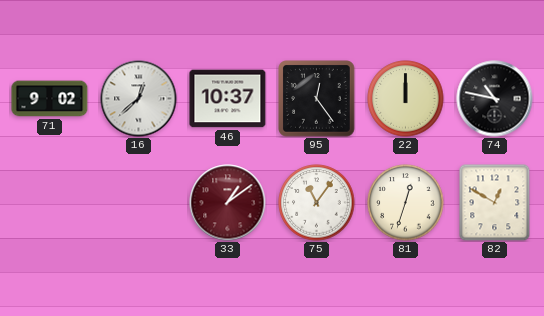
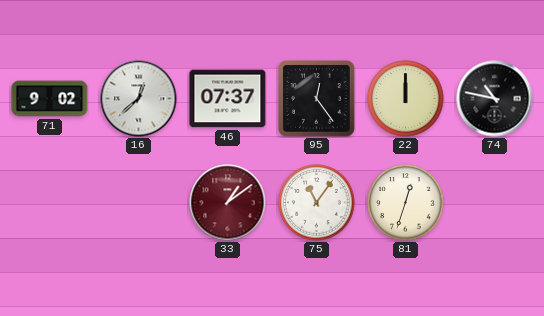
46: 10:37 -> 07:37
82: 12:50 -> none
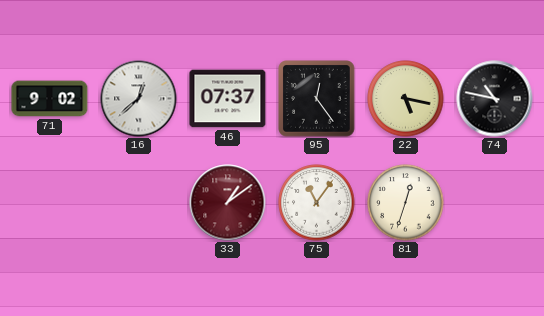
22: 12:00 -> 5:17
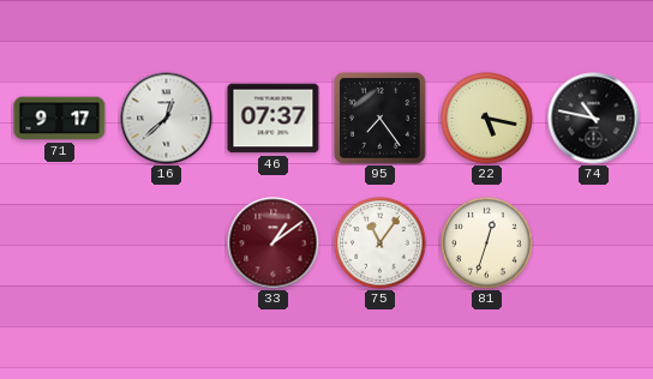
71: 9:02 -> 9:17
95: 12:24 -> 7:24
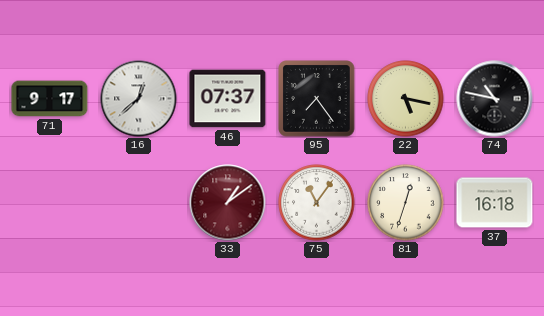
37: none -> 16:18
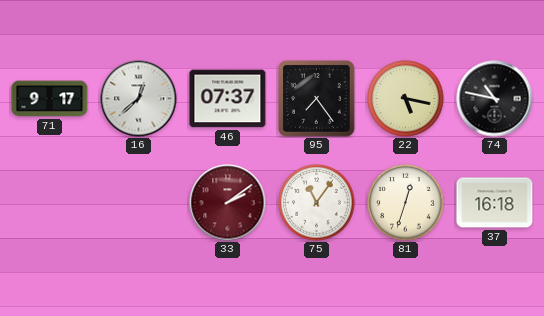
33: 1:09 -> 2:09
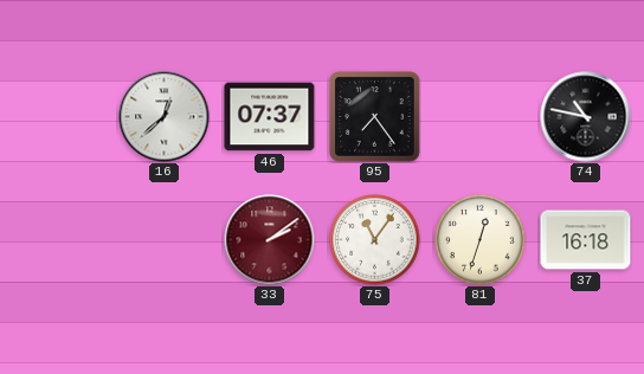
71: 9:17 -> none
22: 5:17 -> none
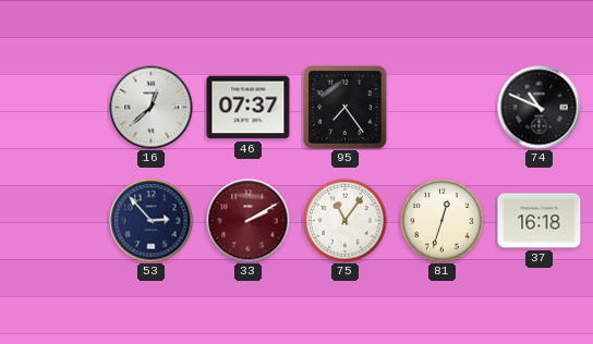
74: 10:47 -> 10:49
53: none -> 2:53
33: 2:09 -> 2:10
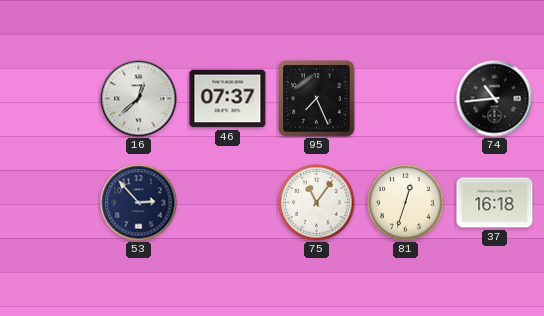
95: 7:24 -> 7:26
74: 10:49 -> 10:44
33: 2:10 -> none
